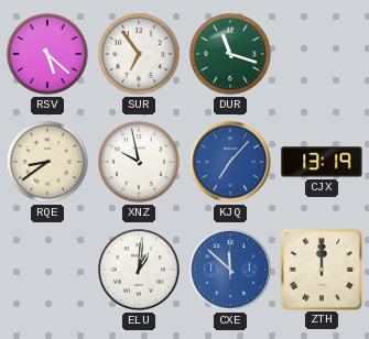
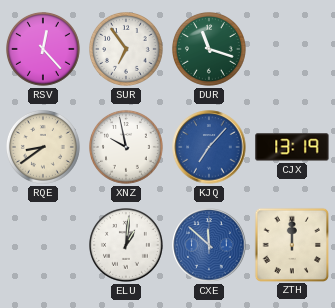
RSV: 5:22 -> 12:23
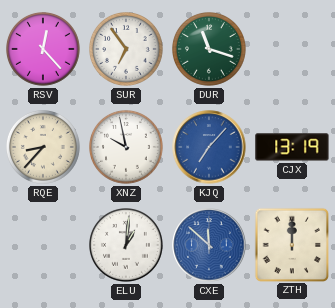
RQE: 8:39 -> 8:37
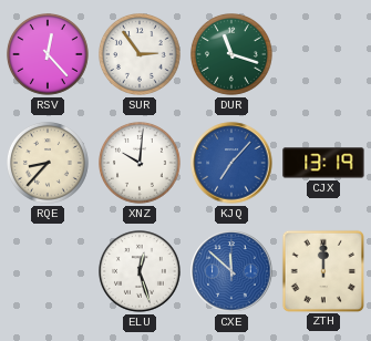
SUR: 6:54 -> 2:54
XNZ: 9:58 -> 10:01
ELU: 1:01 -> 12:27
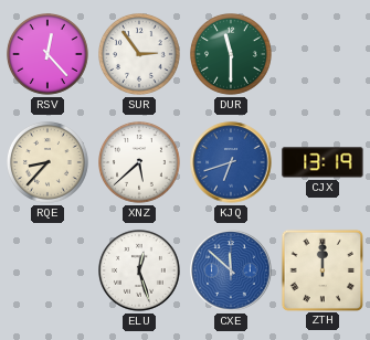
DUR: 11:18 -> 11:30
XNZ: 10:01 -> 5:38
KJQ: 7:07 -> 6:42
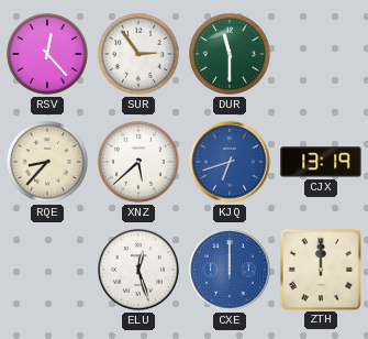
CXE: 11:52 -> 12:00
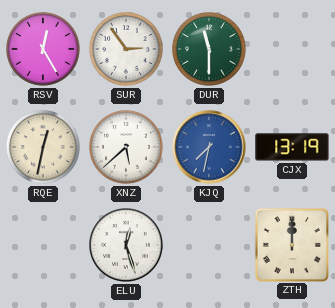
RSV: 12:23 -> 12:25
RQE: 8:37 -> 12:32
KJQ: 6:42 -> 7:32
CXE: 12:00 -> none
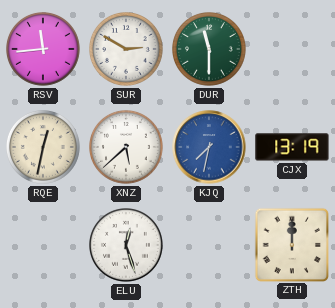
RSV: 12:25 -> 11:44
SUR: 2:54 -> 2:50
